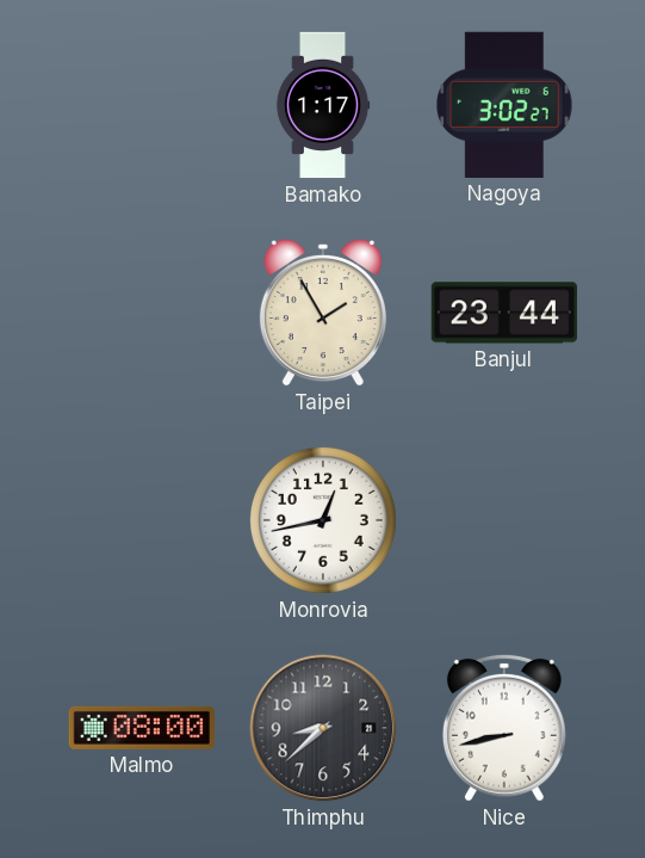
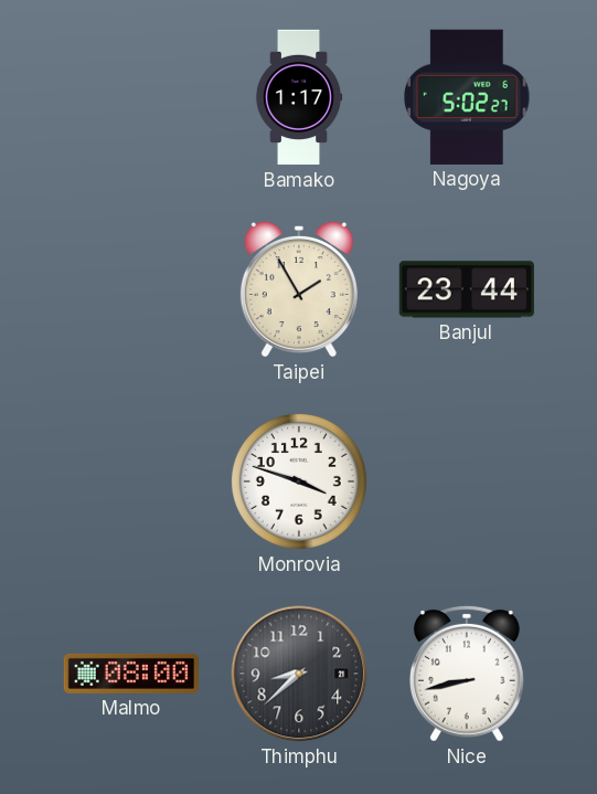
Nagoya: 3:02 -> 5:02
Monrovia: 12:43 -> 3:48
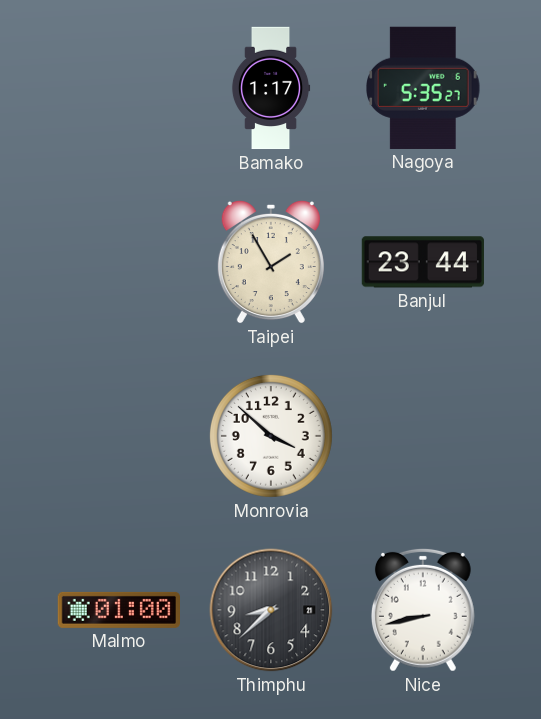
Nagoya: 5:02 -> 5:35
Monrovia: 3:48 -> 3:52
Malmo: 08:00 -> 01:00
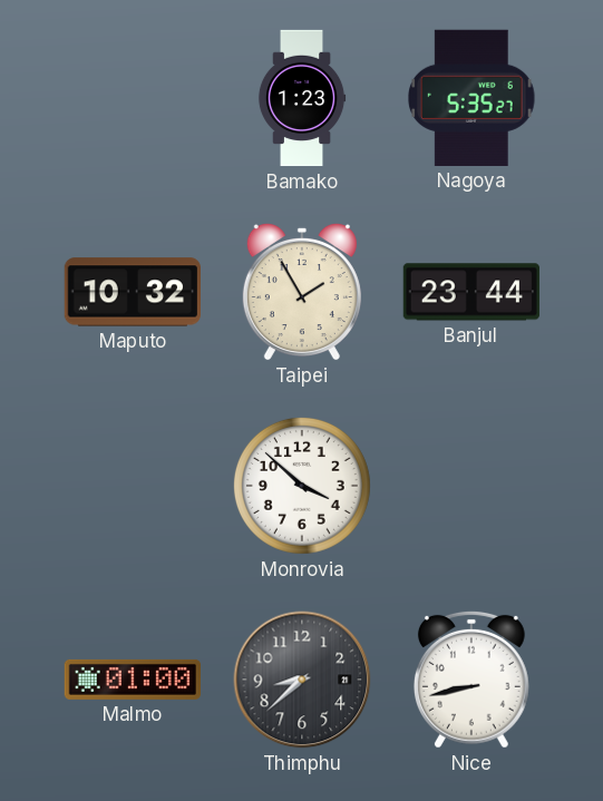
Bamako: 1:17 -> 1:23
Maputo: none -> 10:32
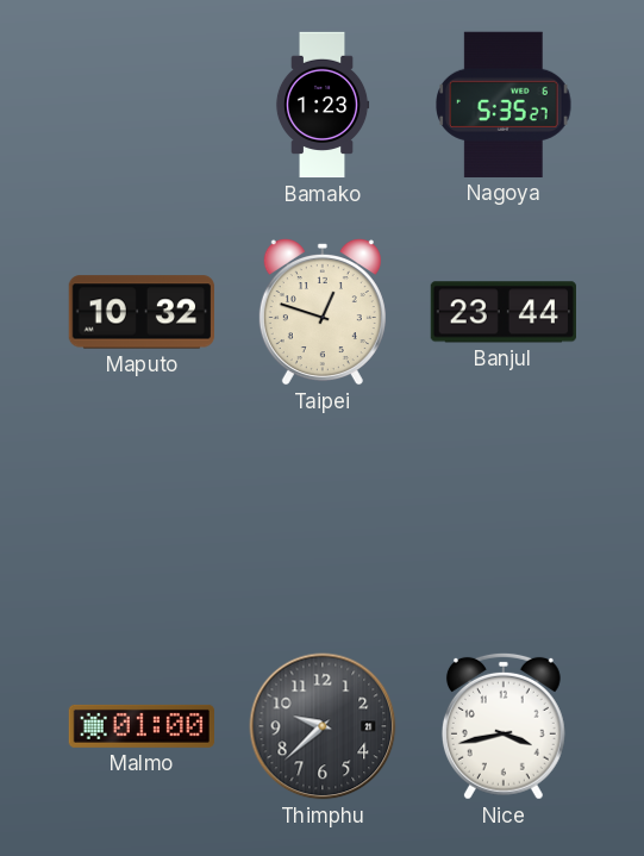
Taipei: 1:55 -> 12:48
Monrovia: 3:52 -> none
Thimphu: 8:38 -> 9:38
Nice: 8:43 -> 3:43
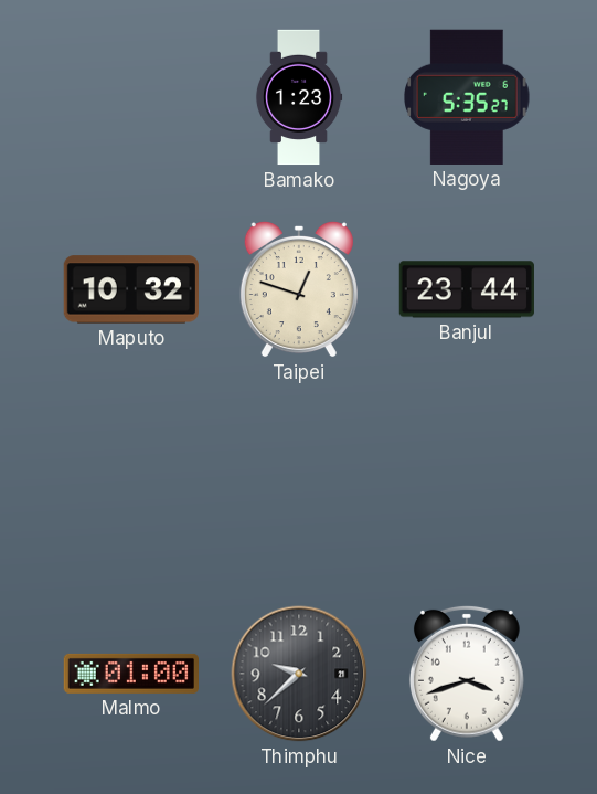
Nice: 3:43 -> 3:42
